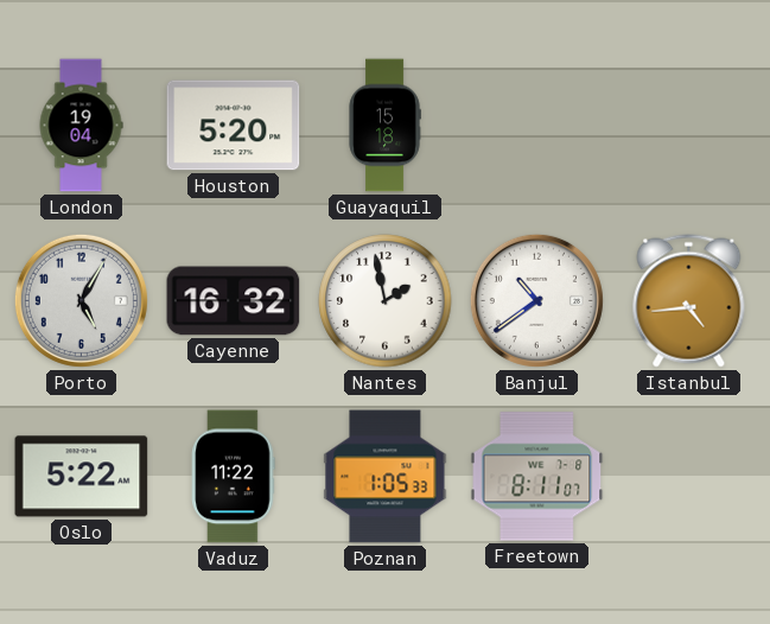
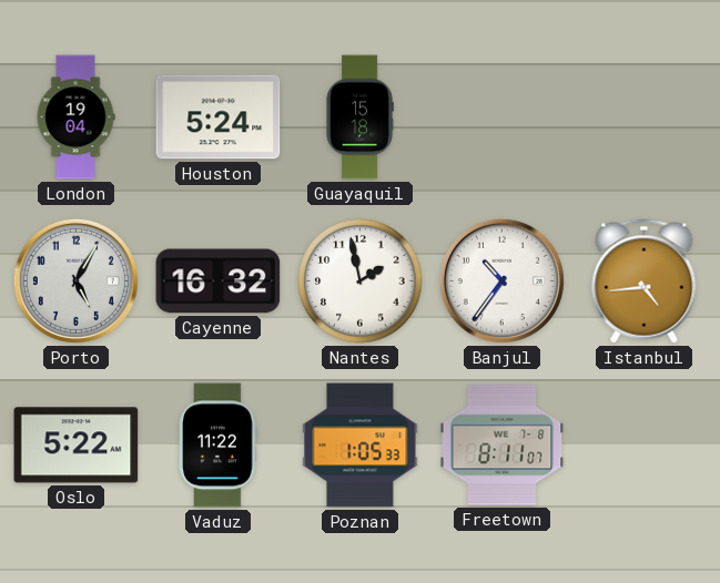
Houston: 5:20 -> 5:24
Banjul: 10:39 -> 10:36
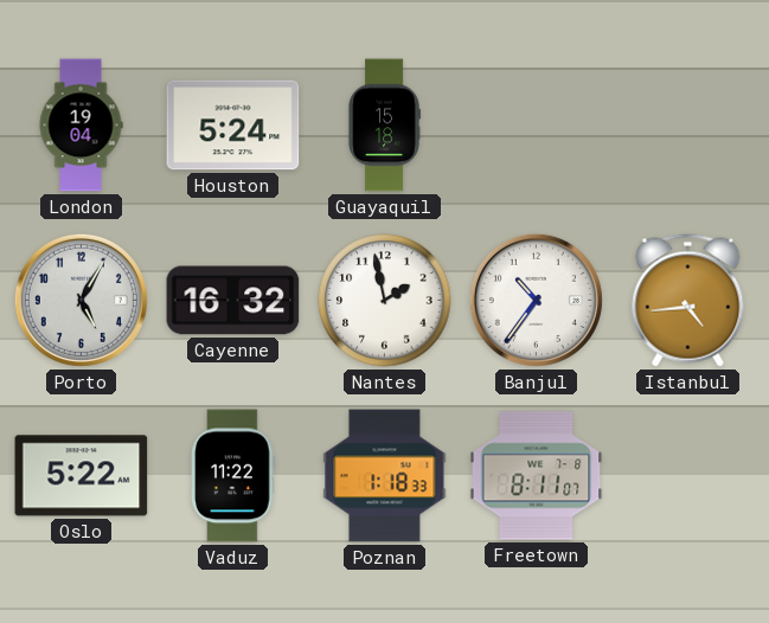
Poznan: 1:05 -> 1:18
